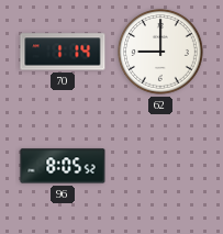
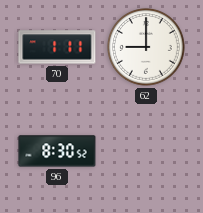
70: 1:14 -> 1:11
96: 8:05 -> 8:30
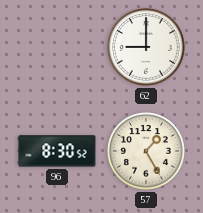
70: 1:11 -> none
57: none -> 1:25
